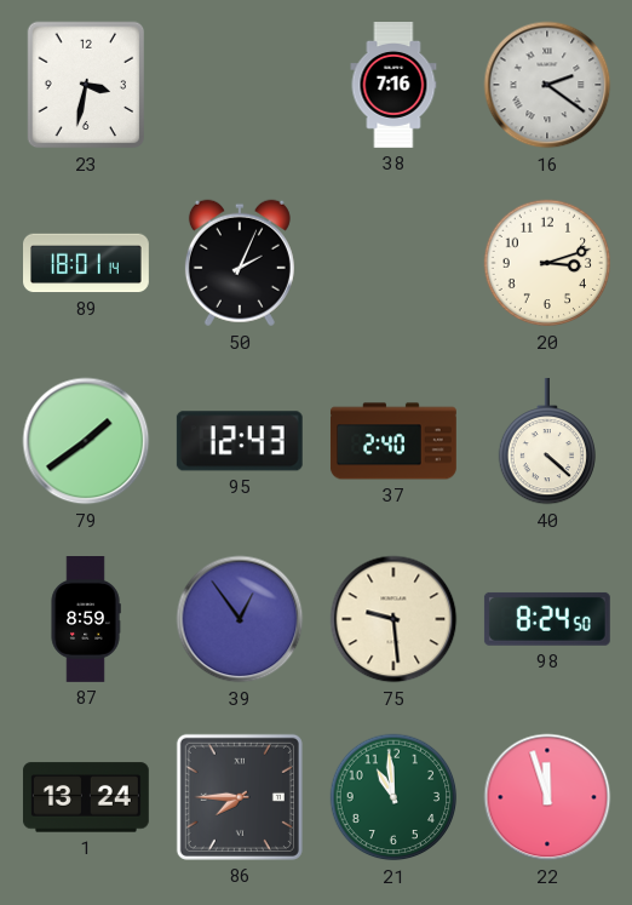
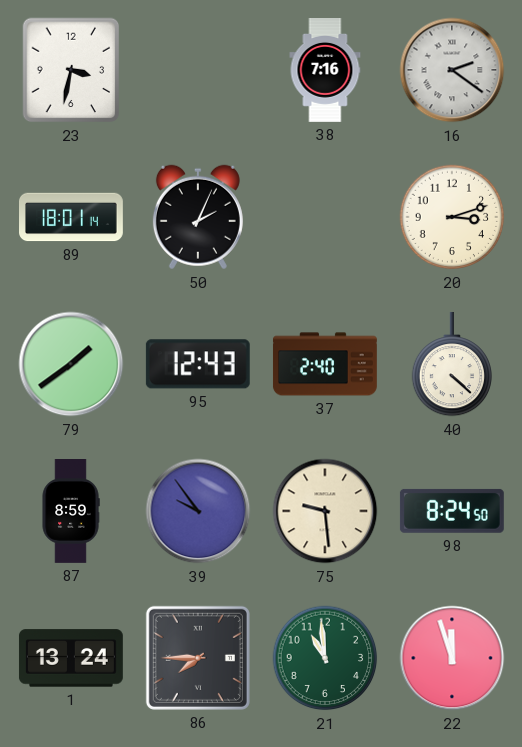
39: 12:54 -> 9:54
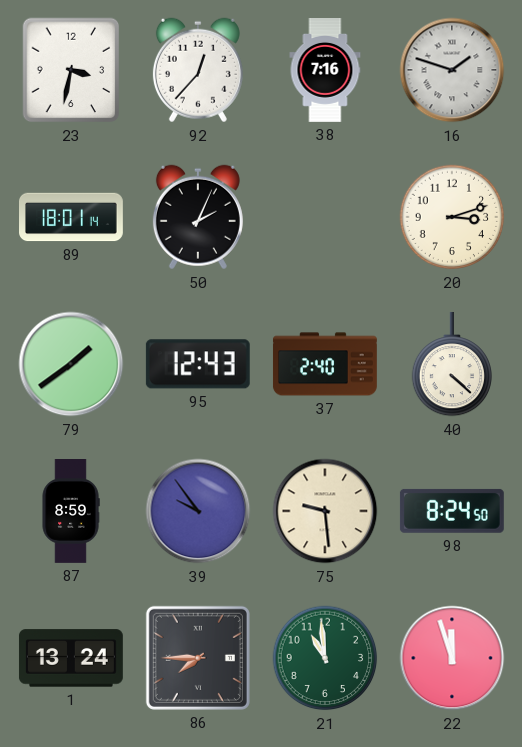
92: none -> 12:37
16: 2:21 -> 1:48
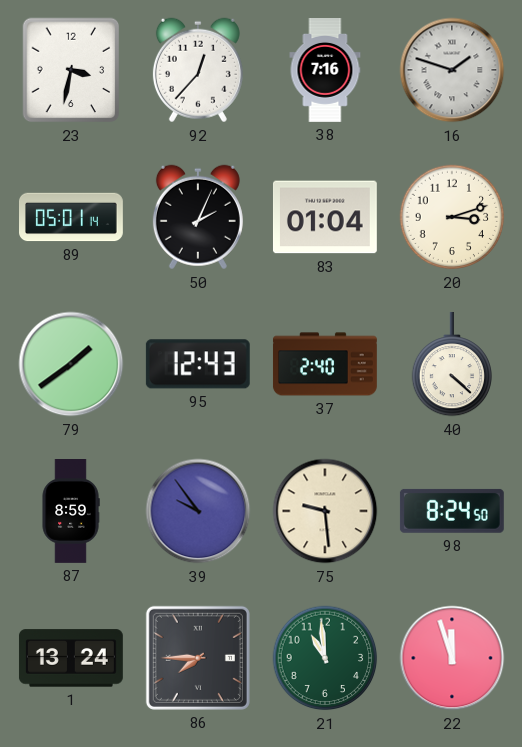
89: 18:01 -> 05:01
83: none -> 01:04
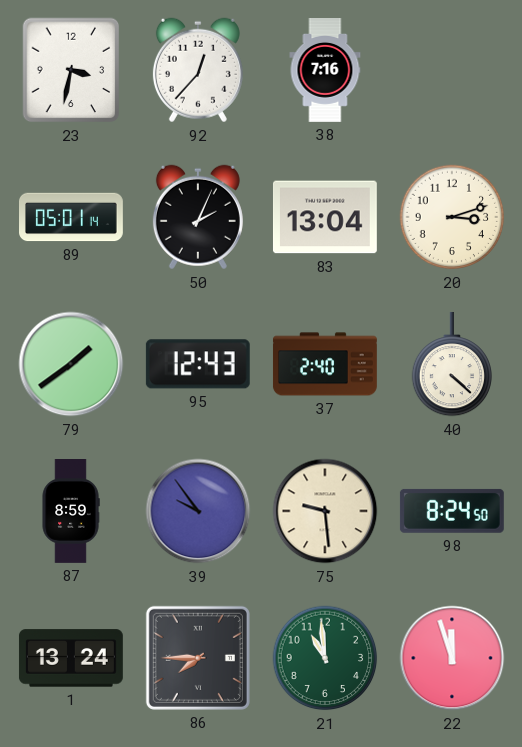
16: 1:48 -> none
83: 01:04 -> 13:04
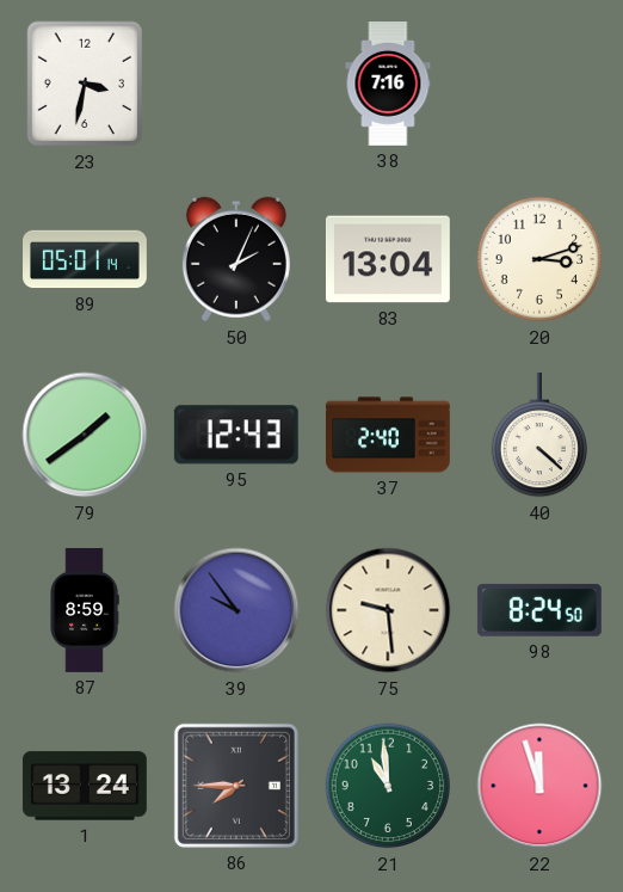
92: 12:37 -> none
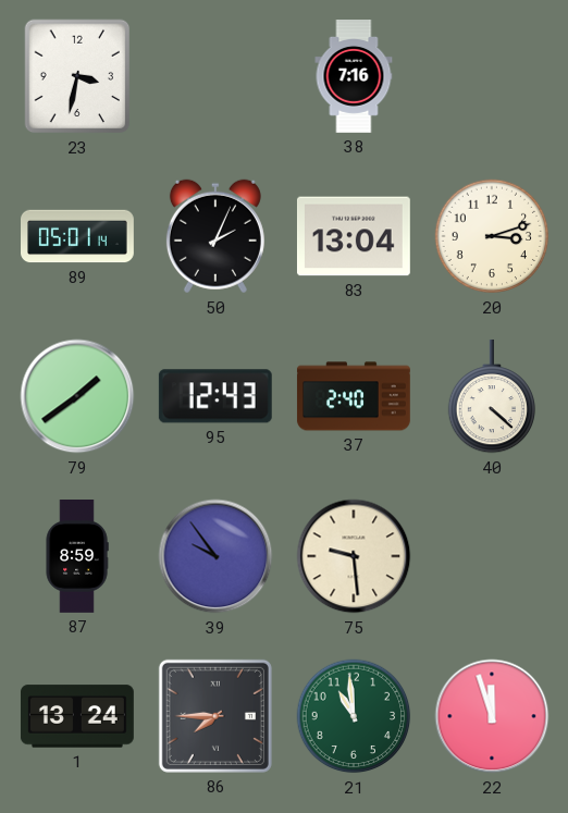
98: 8:24 -> none
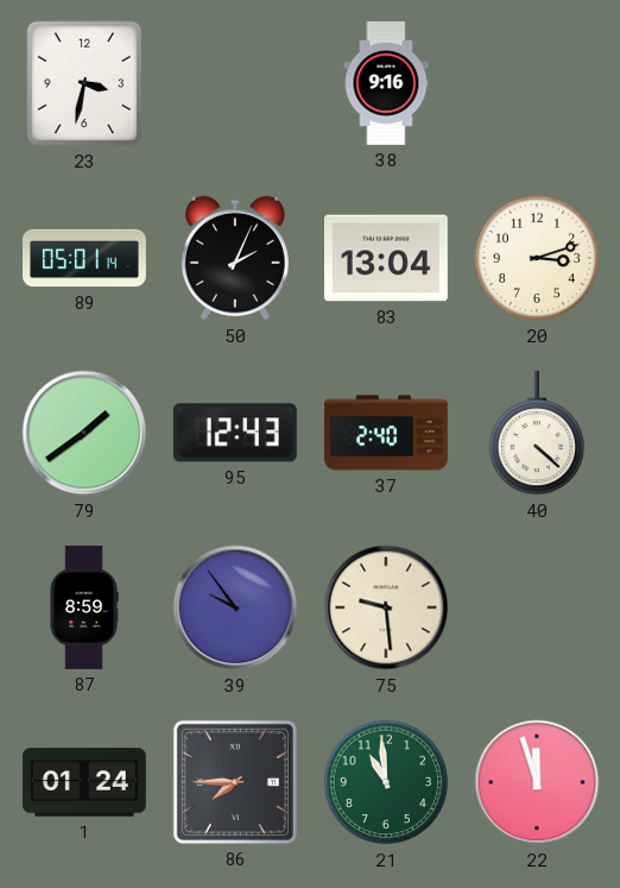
38: 7:16 -> 9:16
1: 13:24 -> 01:24
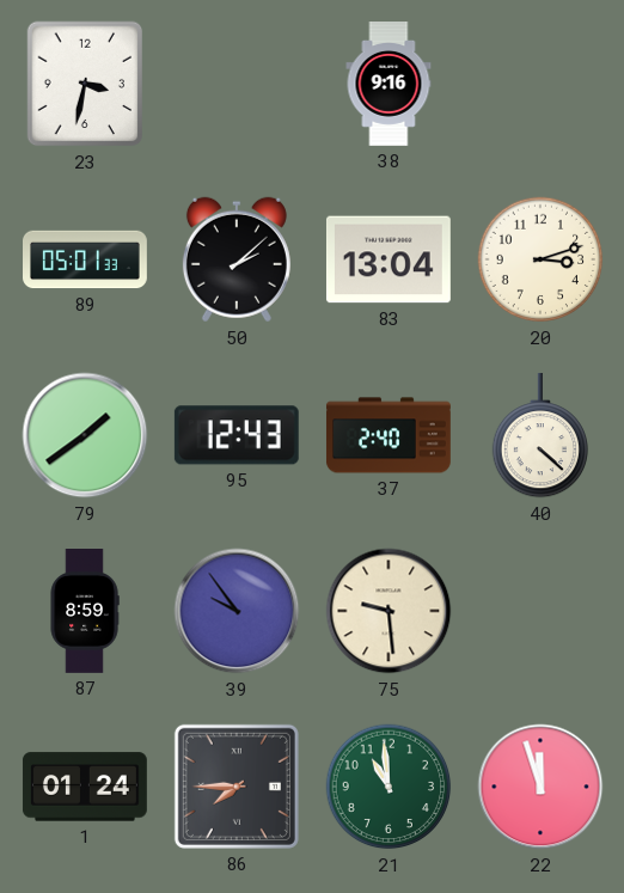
89: 05:01:14 -> 05:01:33
50: 2:04 -> 2:08
